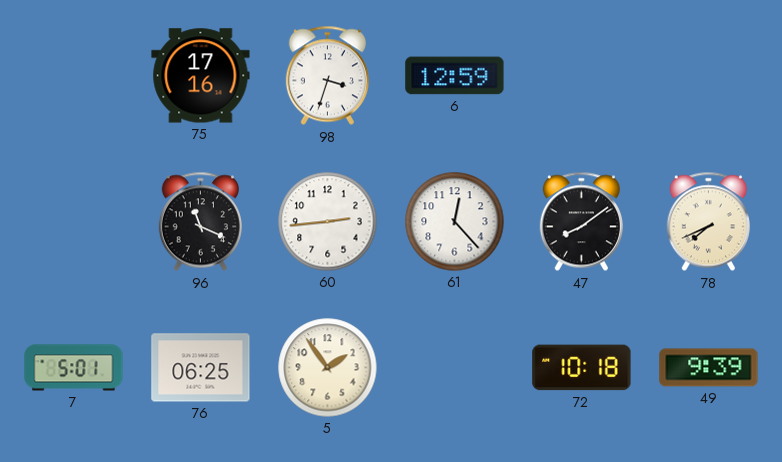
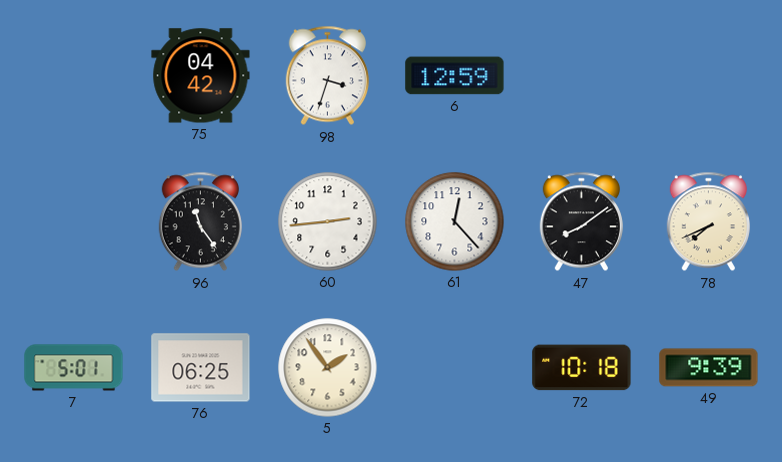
75: 17:16 -> 04:42
96: 11:19 -> 11:24
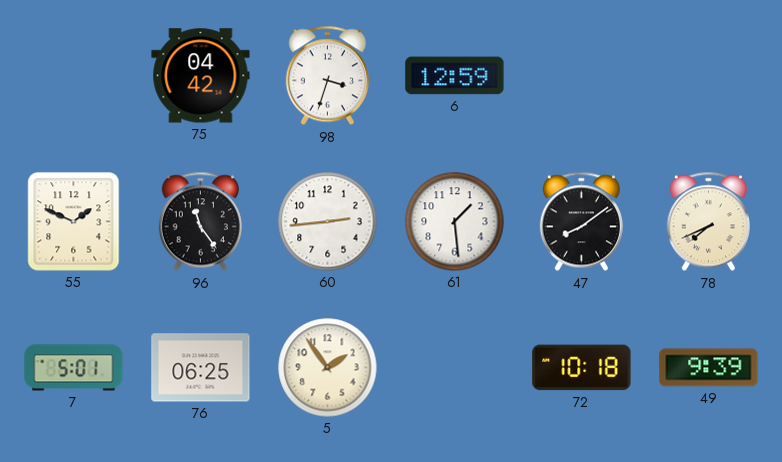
55: none -> 1:49
61: 12:23 -> 1:29
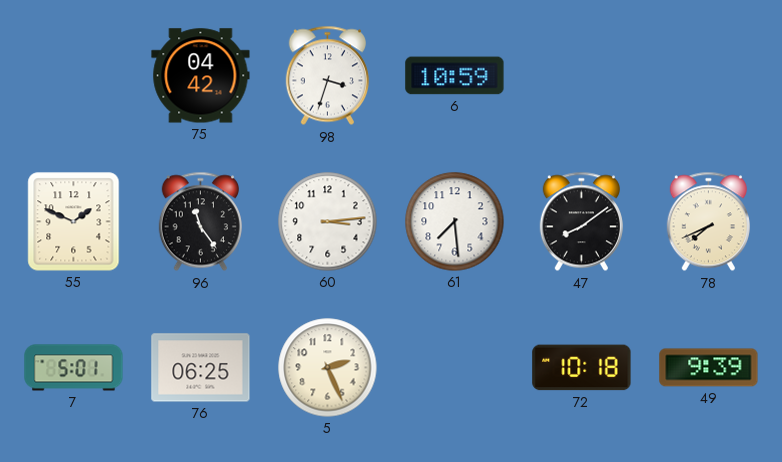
6: 12:59 -> 10:59
60: 2:44 -> 3:14
61: 1:29 -> 7:29
5: 1:54 -> 2:26
